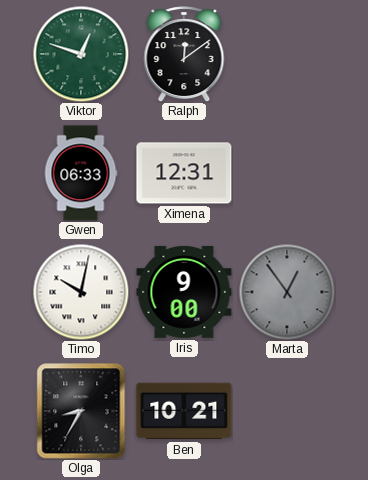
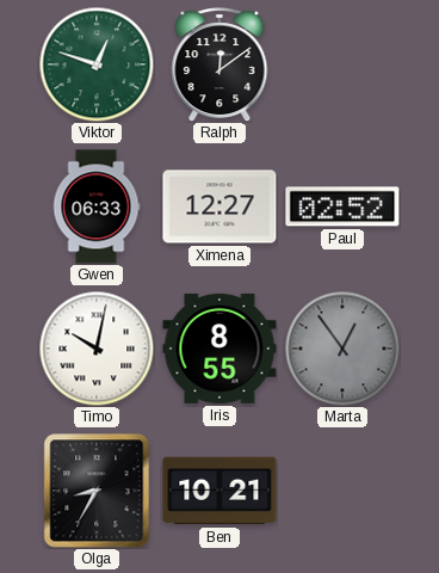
Ximena: 12:31 -> 12:27
Paul: none -> 02:52
Iris: 9:00 -> 8:55
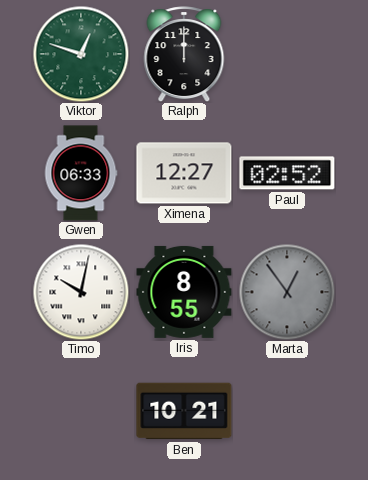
Ralph: 12:09 -> 12:00
Olga: 8:35 -> none
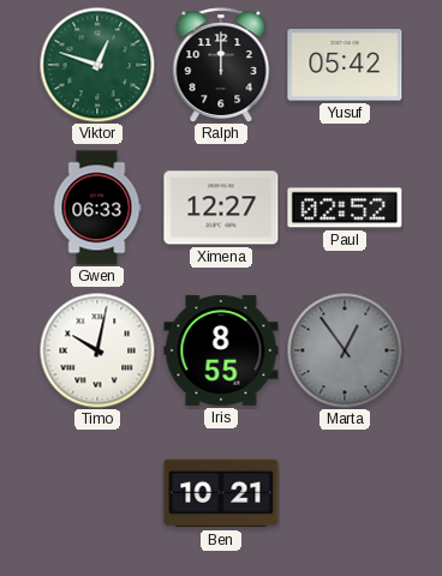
Yusuf: none -> 05:42
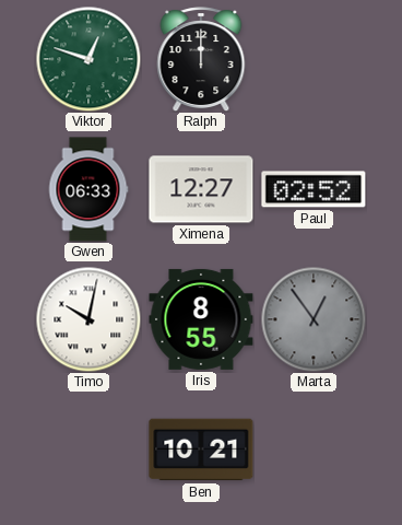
Yusuf: 05:42 -> none
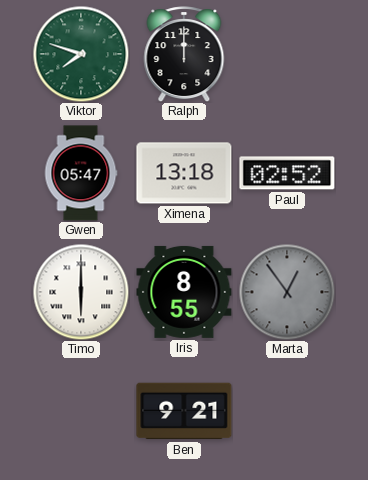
Viktor: 12:48 -> 7:48
Gwen: 06:33 -> 05:47
Ximena: 12:27 -> 13:18
Timo: 10:02 -> 6:00
Ben: 10:21 -> 9:21
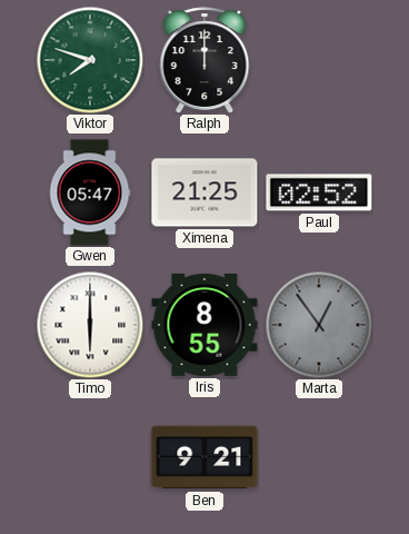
Ximena: 13:18 -> 21:25
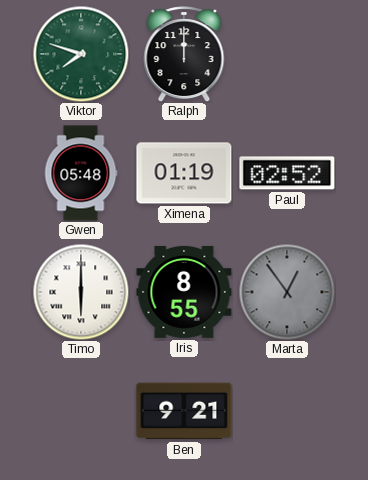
Gwen: 05:47 -> 05:48
Ximena: 21:25 -> 01:19
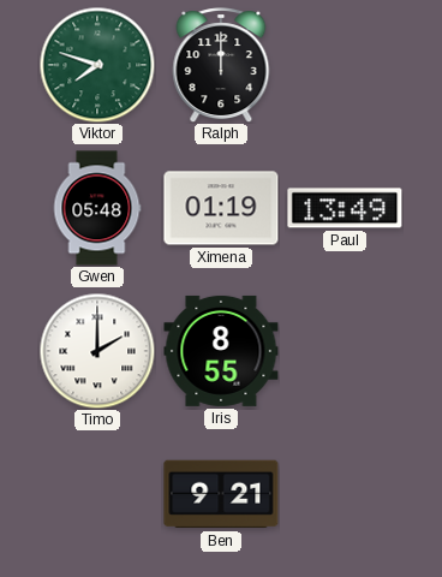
Paul: 02:52 -> 13:49
Timo: 6:00 -> 2:00
Marta: 12:54 -> none
